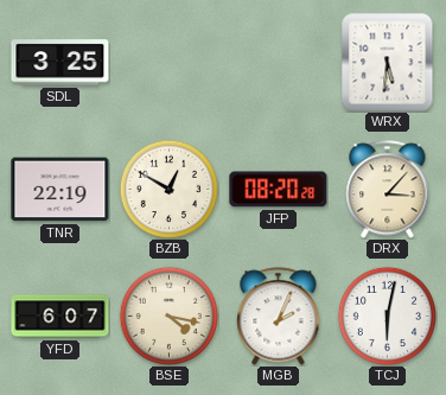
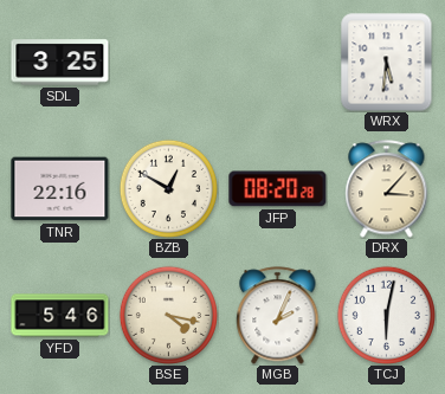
TNR: 22:19 -> 22:16
YFD: 6:07 -> 5:46
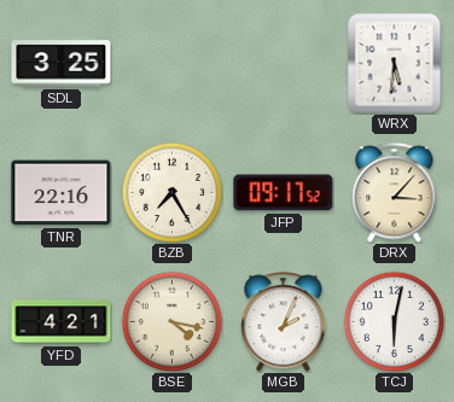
BZB: 12:50 -> 7:25
JFP: 08:20 -> 09:17
YFD: 5:46 -> 4:21
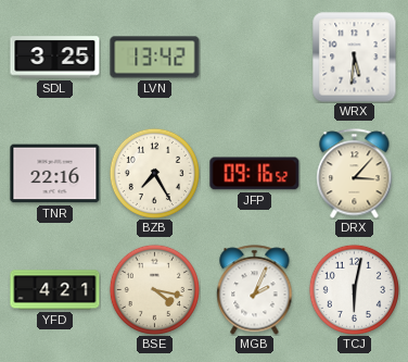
LVN: none -> 13:42
JFP: 09:17 -> 09:16
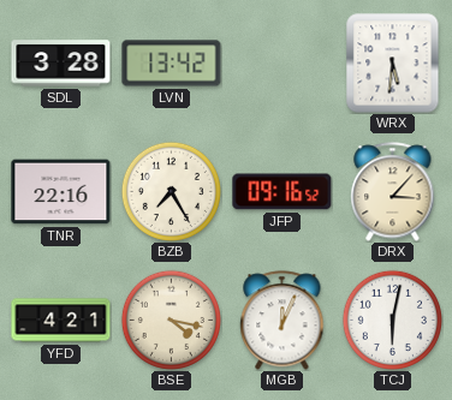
SDL: 3:25 -> 3:28
MGB: 2:04 -> 12:04
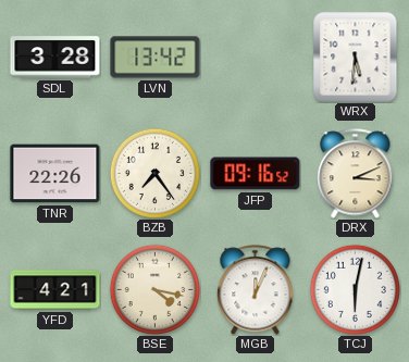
TNR: 22:16 -> 22:26
BZB: 7:25 -> 7:24
DRX: 3:07 -> 3:11
